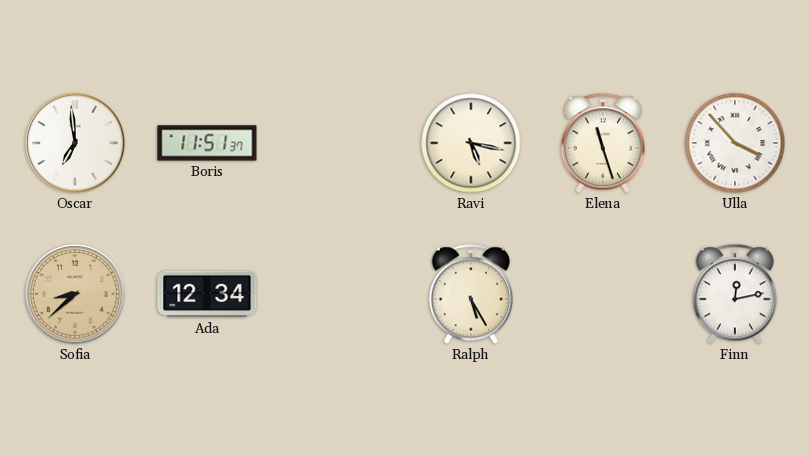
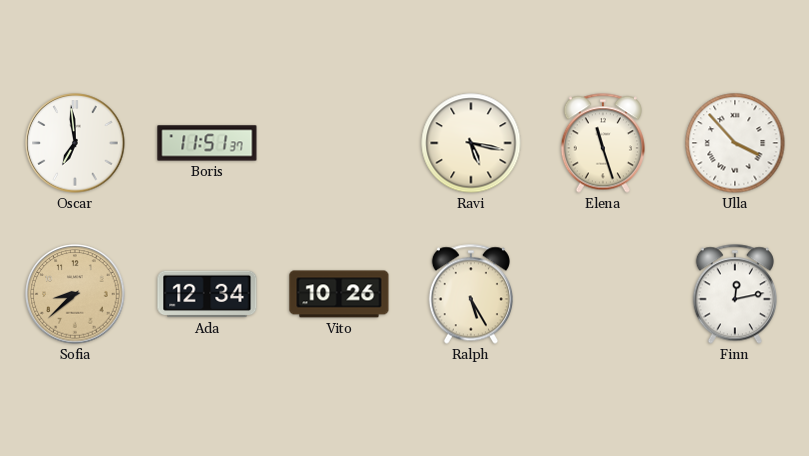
Vito: none -> 10:26
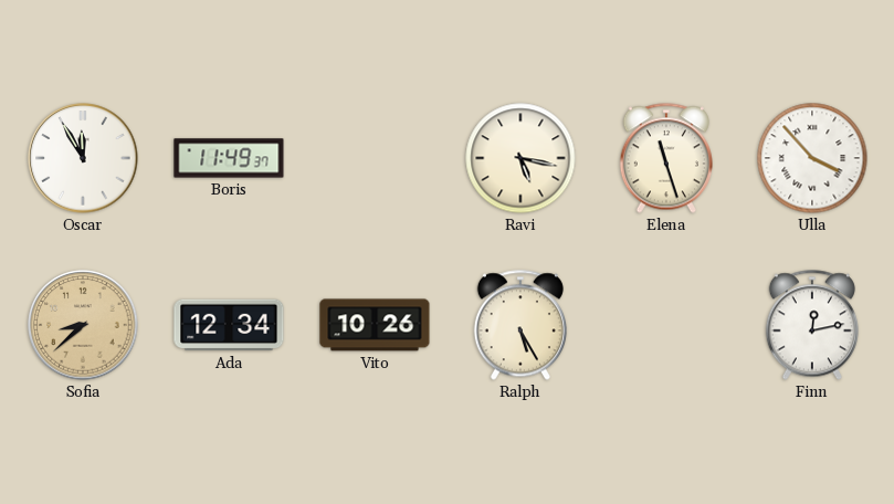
Oscar: 6:59 -> 11:55
Boris: 11:51 -> 11:49
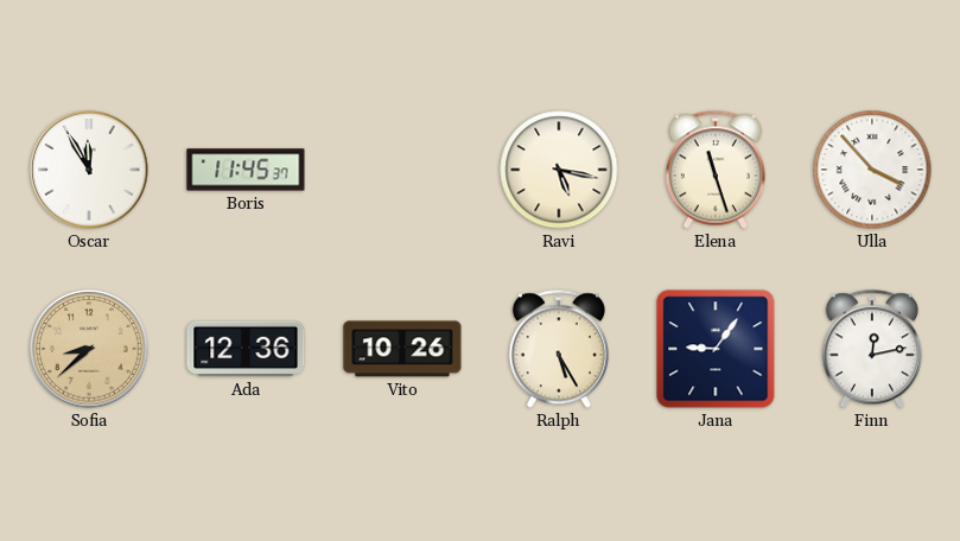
Boris: 11:49 -> 11:45
Ada: 12:34 -> 12:36
Jana: none -> 9:06
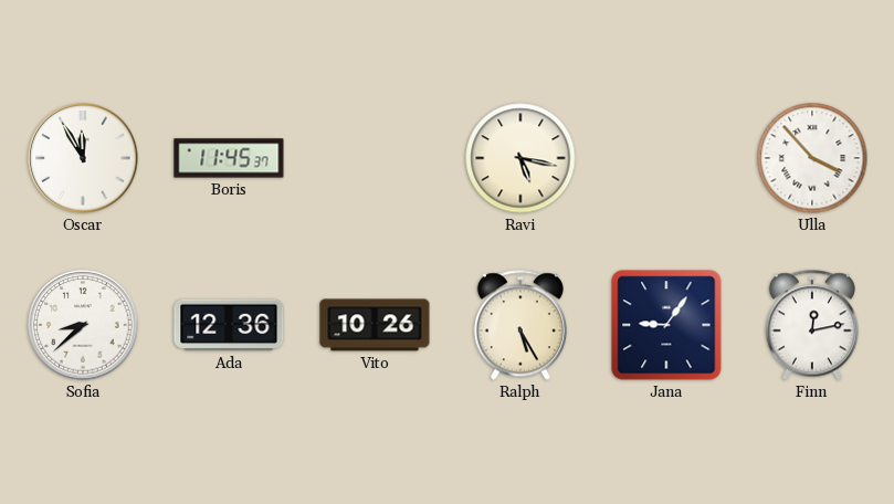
Elena: 11:27 -> none
Sofia dial: champagne -> white
